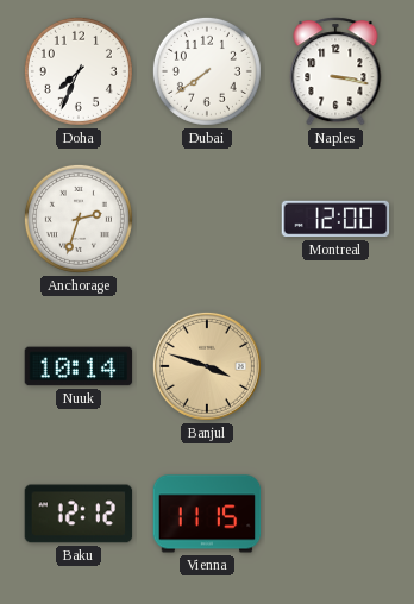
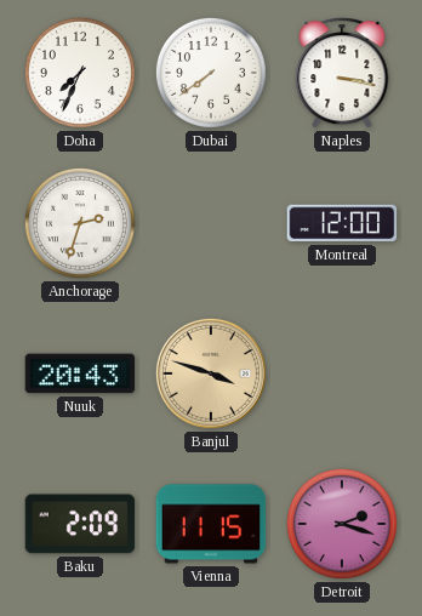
Nuuk: 10:14 -> 20:43
Baku: 12:12 -> 2:09
Detroit: none -> 2:18
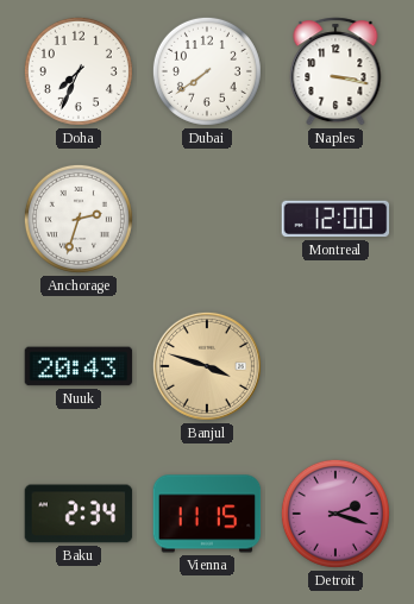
Baku: 2:09 -> 2:34
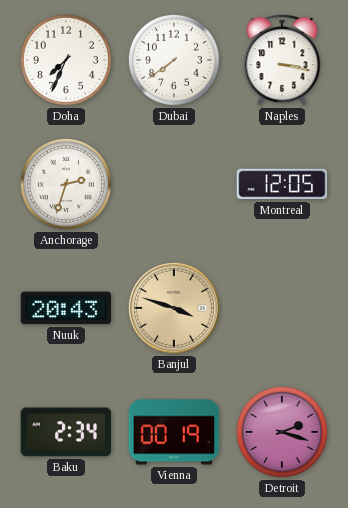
Montreal: 12:00 -> 12:05
Vienna: 11:15 -> 00:19
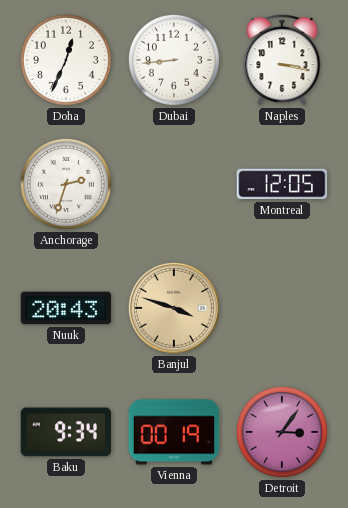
Doha: 7:34 -> 12:34
Dubai: 7:39 -> 8:44
Baku: 2:34 -> 9:34
Detroit: 2:18 -> 3:06
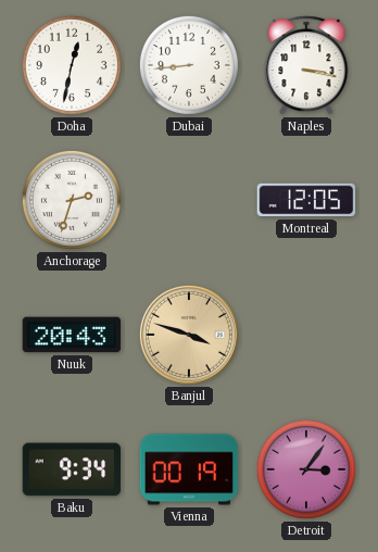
Doha: 12:34 -> 12:32
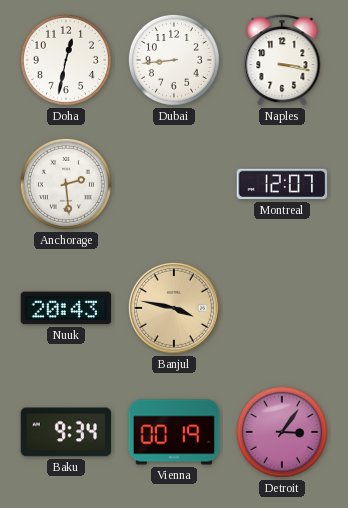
Anchorage: 2:33 -> 2:29
Montreal: 12:05 -> 12:07
Banjul: 3:48 -> 3:47
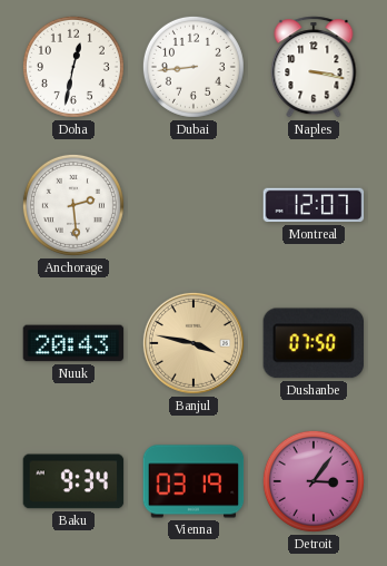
Dushanbe: none -> 07:50
Vienna: 00:19 -> 03:19
